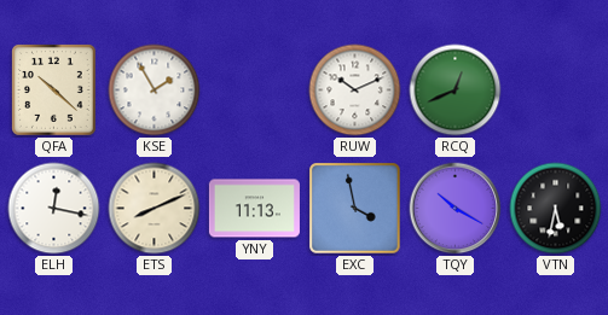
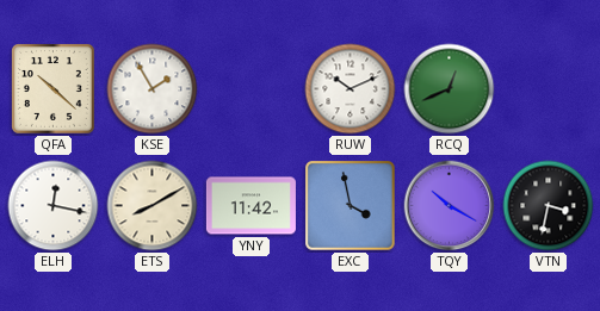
ETS: 8:11 -> 8:10
YNY: 11:13 -> 11:42
VTN: 5:32 -> 3:32
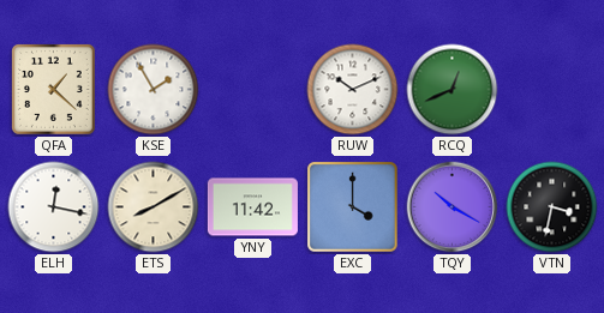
QFA: 10:22 -> 1:22
EXC: 3:58 -> 4:00
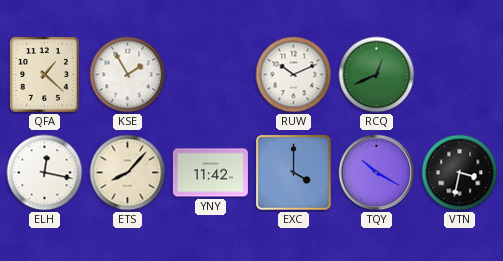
ETS: 8:10 -> 8:07
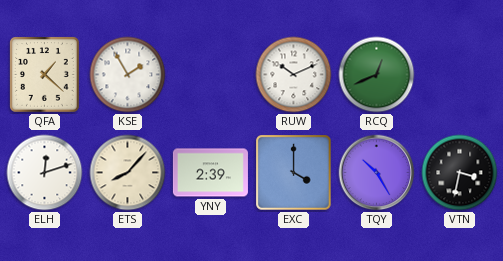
ELH: 12:17 -> 12:12
YNY: 11:42 -> 2:39
TQY: 10:20 -> 10:25
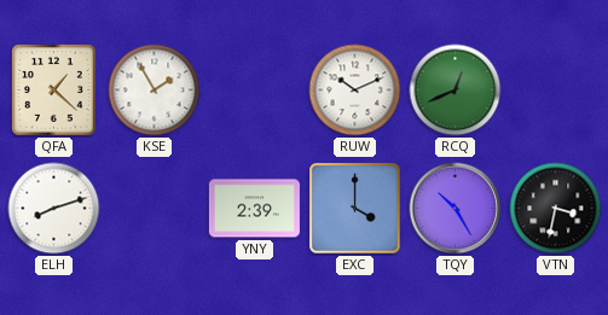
ELH: 12:12 -> 8:12
ETS: 8:07 -> none
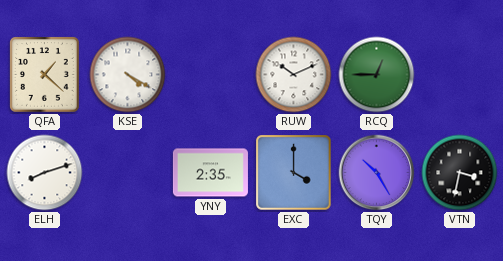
KSE: 1:55 -> 4:20
RCQ: 12:41 -> 12:45
YNY: 2:39 -> 2:35
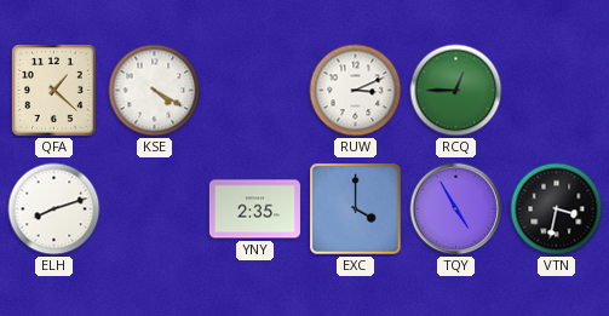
RUW: 10:11 -> 3:11
TQY: 10:25 -> 4:55
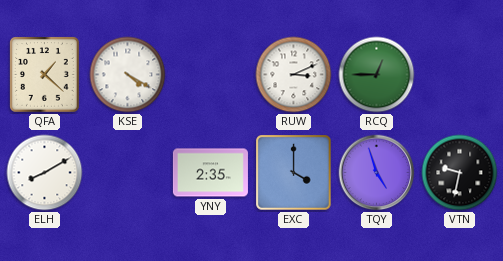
ELH: 8:12 -> 8:10
TQY: 4:55 -> 4:57
VTN: 3:32 -> 9:32
